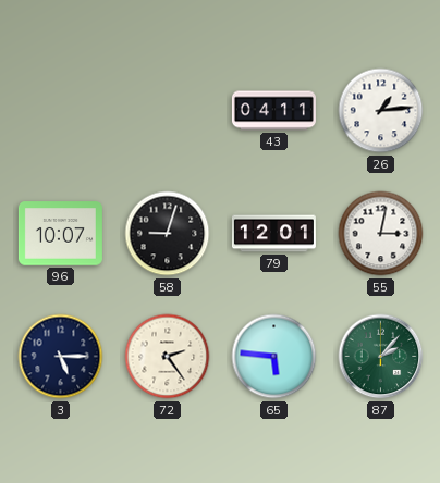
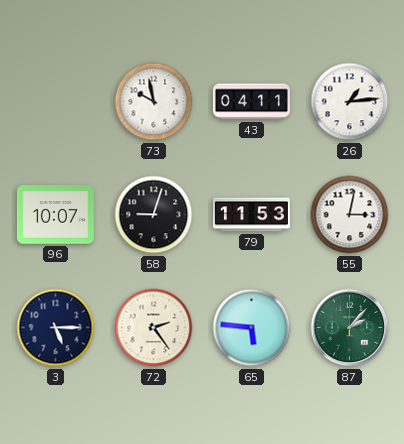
73: none -> 9:58
79: 12:01 -> 11:53
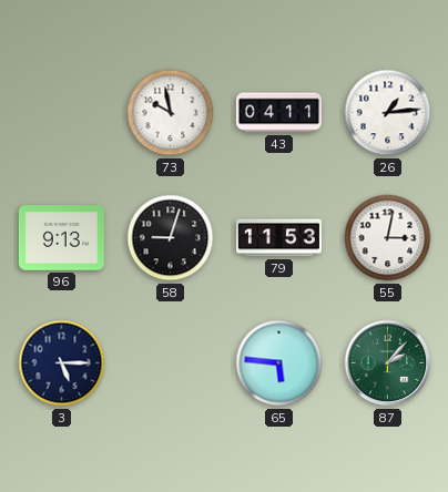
96: 10:07 -> 9:13
72: 2:24 -> none
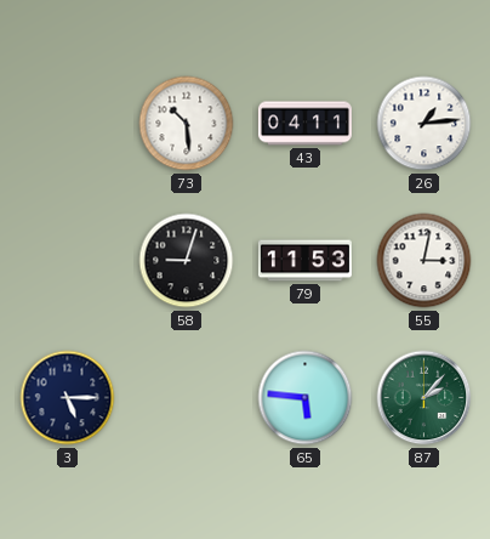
73: 9:58 -> 10:29
96: 9:13 -> none
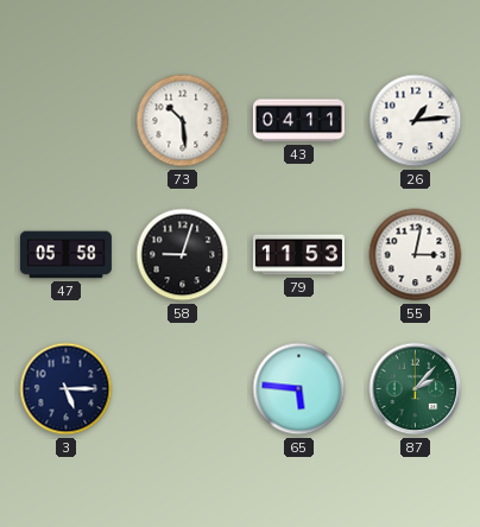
47: none -> 05:58
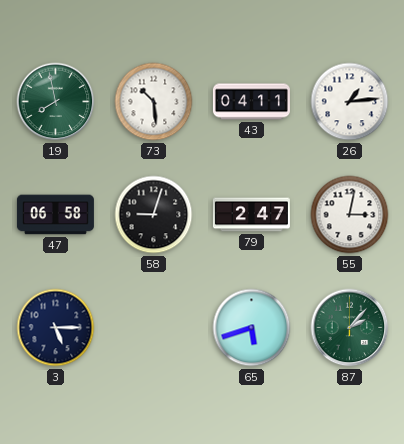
19: none -> 7:58
47: 05:58 -> 06:58
79: 11:53 -> 2:47
65: 5:46 -> 5:42
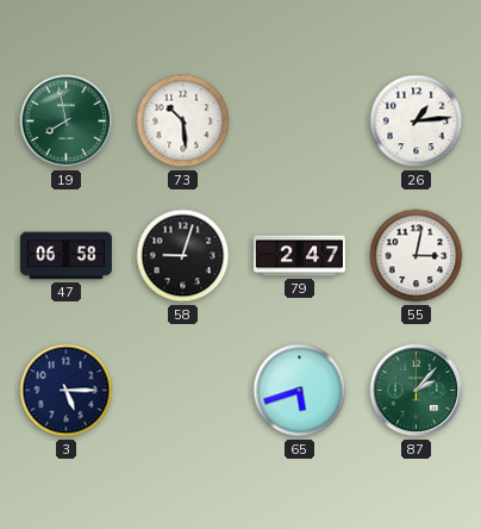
43: 04:11 -> none
